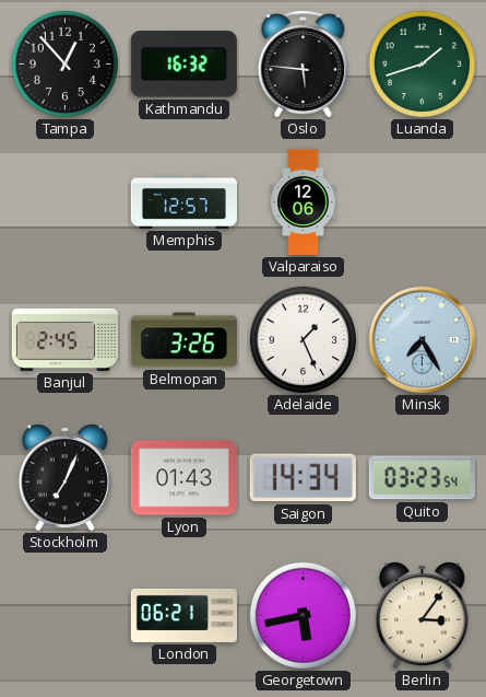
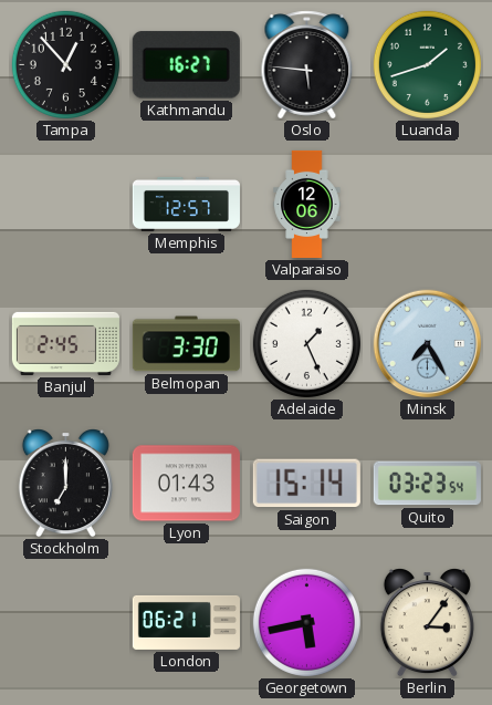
Kathmandu: 16:32 -> 16:27
Belmopan: 3:26 -> 3:30
Stockholm: 7:04 -> 7:00
Saigon: 14:34 -> 15:14
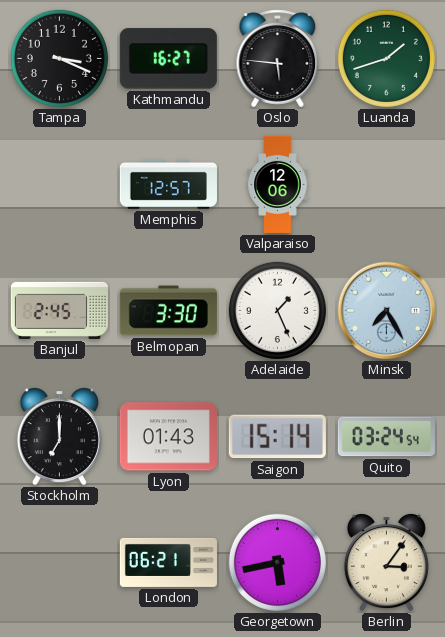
Tampa: 12:53 -> 3:19
Quito: 03:23 -> 03:24
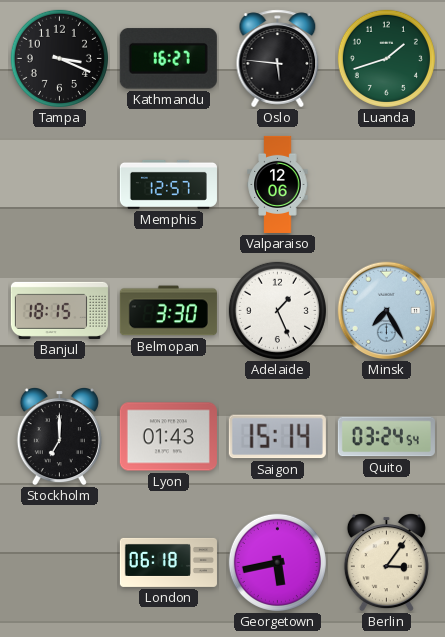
Banjul: 2:45 -> 18:15
London: 06:21 -> 06:18
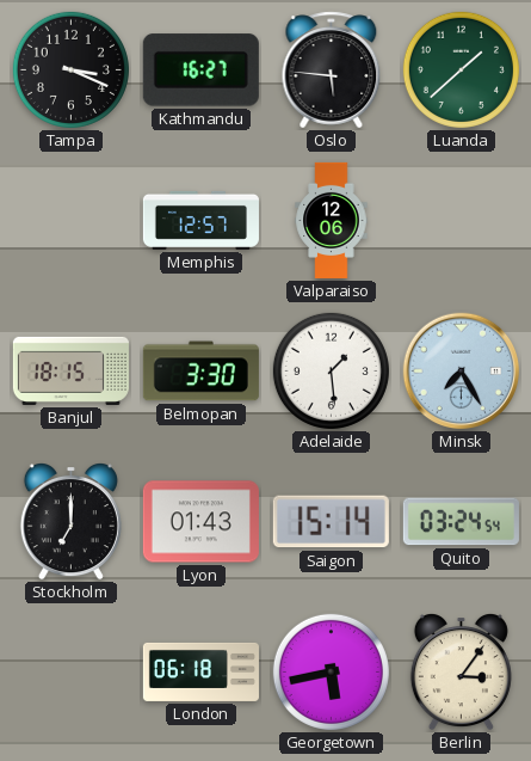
Luanda: 1:42 -> 1:38
Adelaide: 1:26 -> 1:29
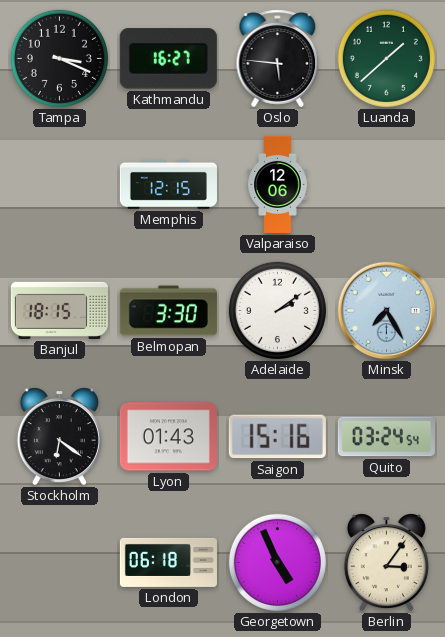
Memphis: 12:57 -> 12:15
Adelaide: 1:29 -> 2:09
Stockholm: 7:00 -> 6:21
Saigon: 15:14 -> 15:16
Georgetown: 5:43 -> 4:56
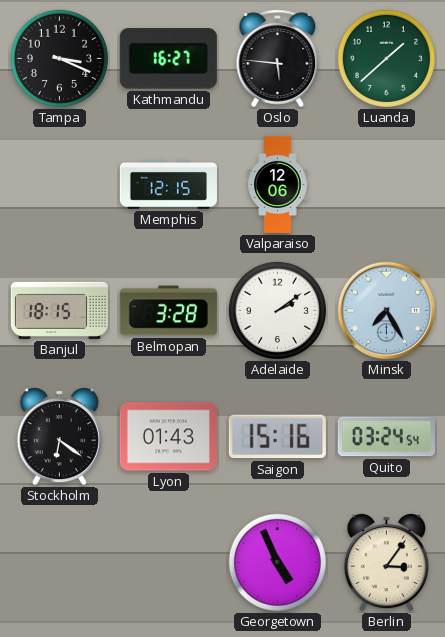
Belmopan: 3:30 -> 3:28
London: 06:18 -> none
